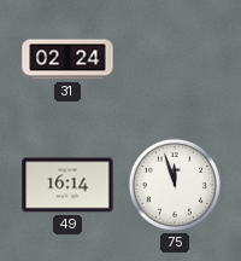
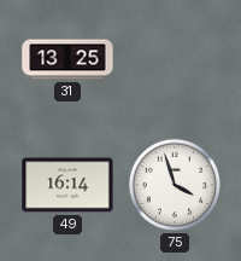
31: 02:24 -> 13:25
75: 11:57 -> 3:57
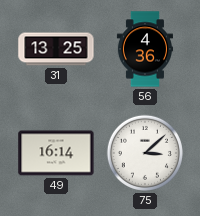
56: none -> 4:36
75: 3:57 -> 3:08
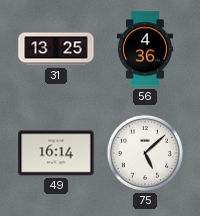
75: 3:08 -> 5:08
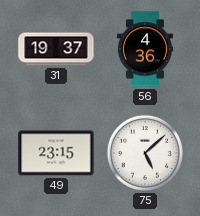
31: 13:25 -> 19:37
49: 16:14 -> 23:15
